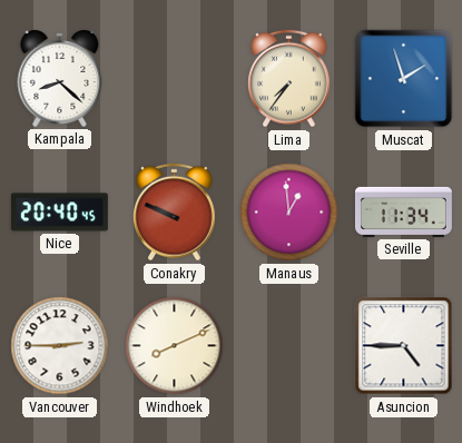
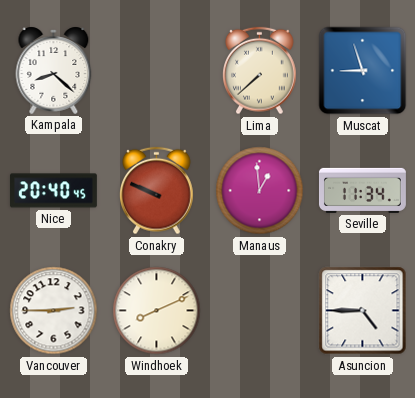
Lima: 7:36 -> 7:38
Muscat: 1:57 -> 8:57
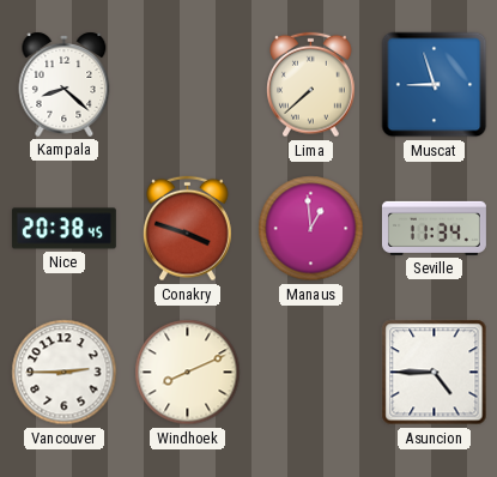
Nice: 20:40 -> 20:38
Conakry: 9:49 -> 3:48
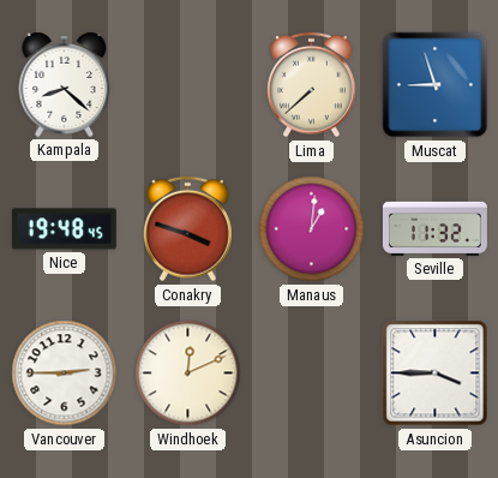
Nice: 20:38 -> 19:48
Manaus: 12:59 -> 1:01
Seville: 11:34 -> 11:32
Windhoek: 8:11 -> 12:11
Asuncion: 4:45 -> 3:45
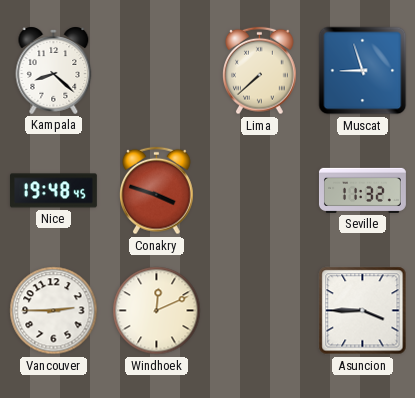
Manaus: 1:01 -> none
